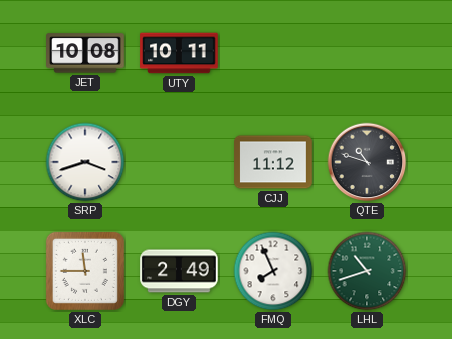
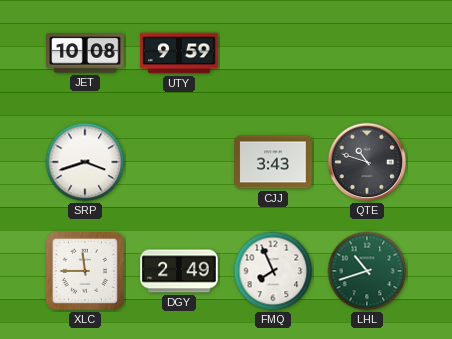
UTY: 10:11 -> 9:59
CJJ: 11:12 -> 3:43
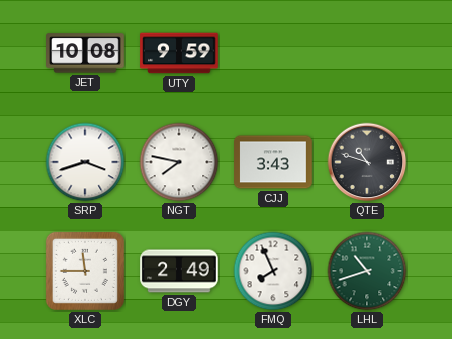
NGT: none -> 7:47
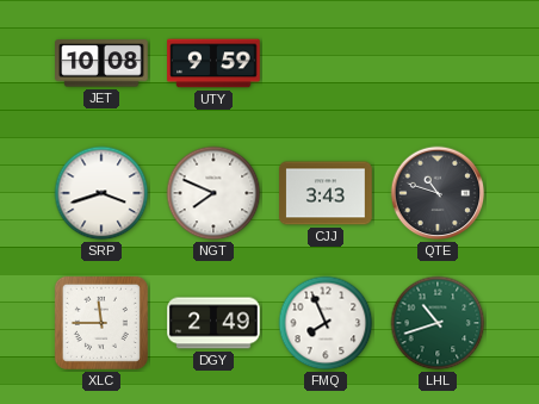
NGT: 7:47 -> 7:49
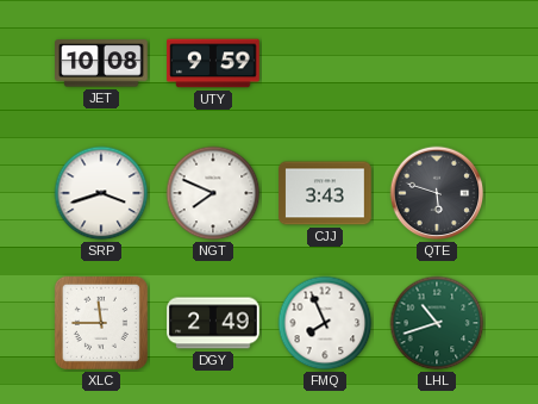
QTE: 10:48 -> 5:48
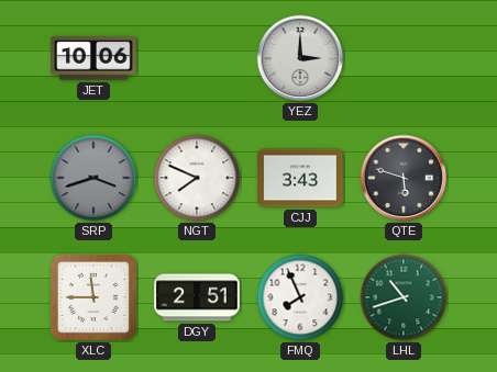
JET: 10:08 -> 10:06
UTY: 9:59 -> none
YEZ: none -> 3:00
SRP dial: white -> grey
DGY: 2:49 -> 2:51
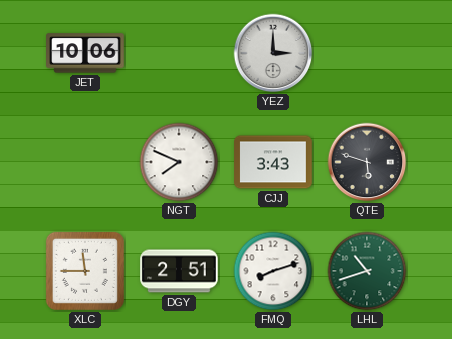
SRP: 3:42 -> none
FMQ: 7:56 -> 8:12
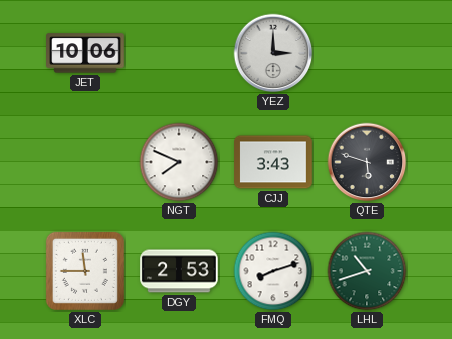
DGY: 2:51 -> 2:53
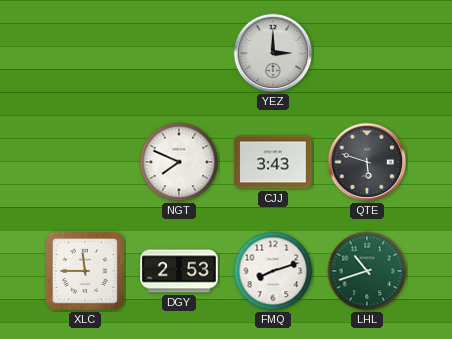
JET: 10:06 -> none
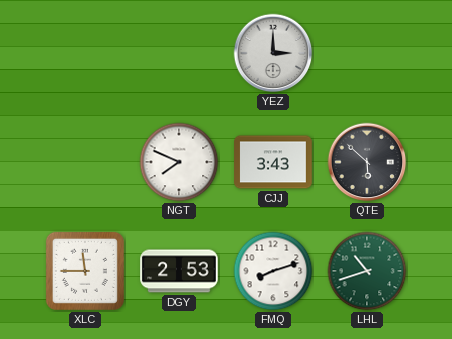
QTE: 5:48 -> 5:52
